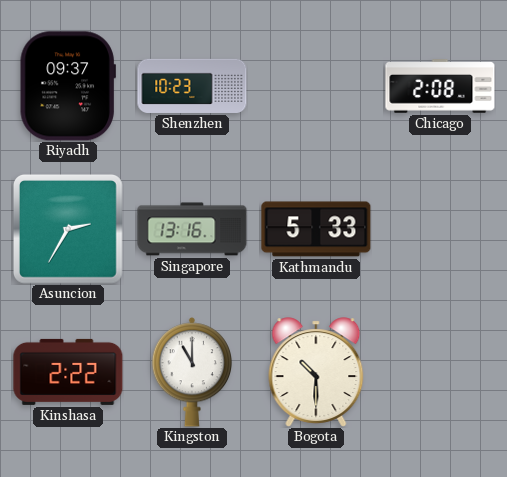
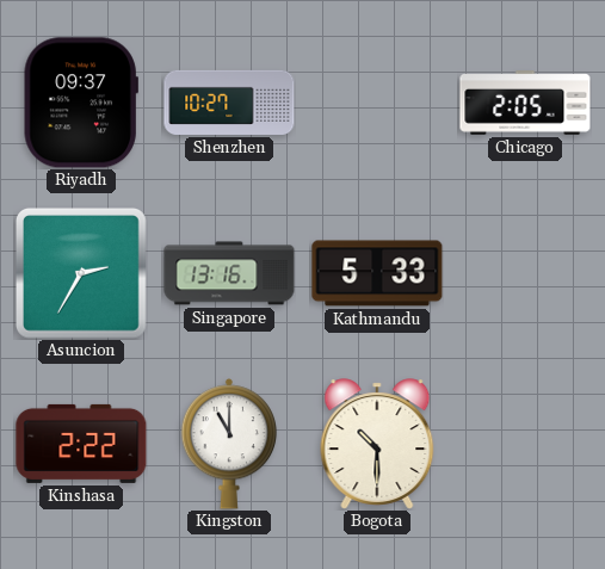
Shenzhen: 10:23 -> 10:27
Chicago: 2:08 -> 2:05
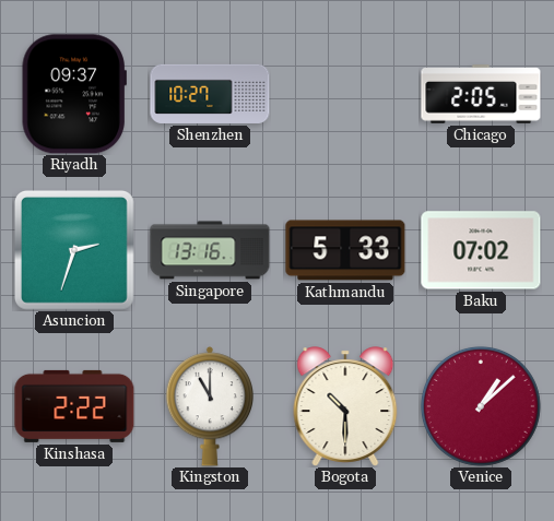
Asuncion: 2:35 -> 2:33
Baku: none -> 07:02
Venice: none -> 1:08
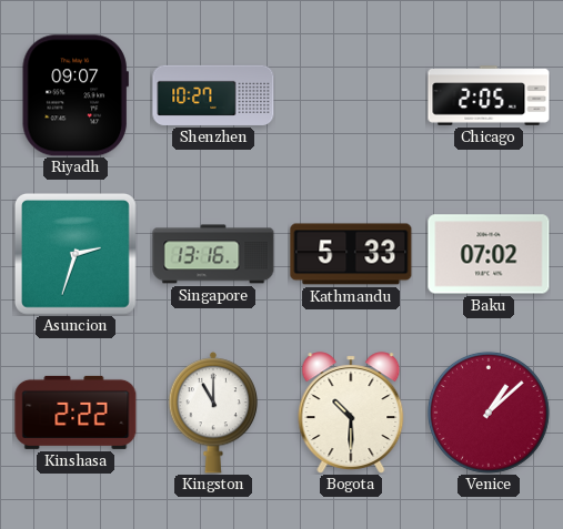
Riyadh: 09:37 -> 09:07
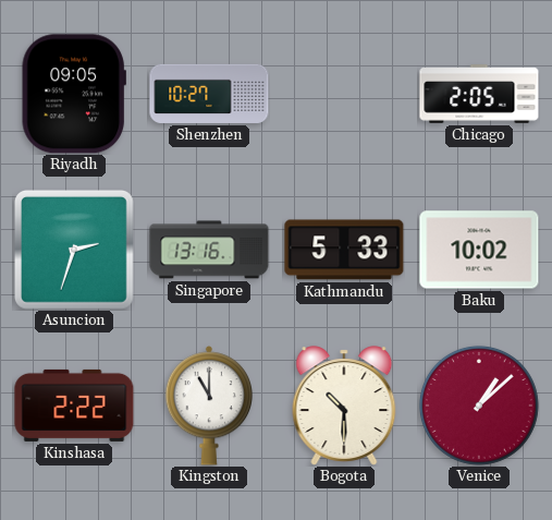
Riyadh: 09:07 -> 09:05
Baku: 07:02 -> 10:02
